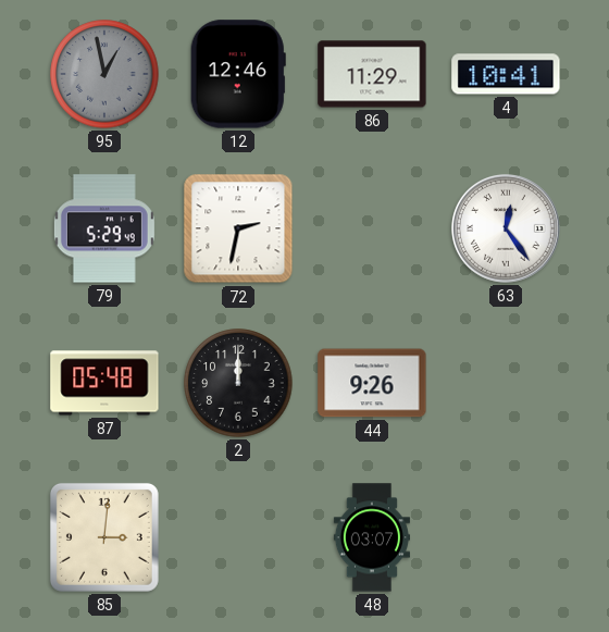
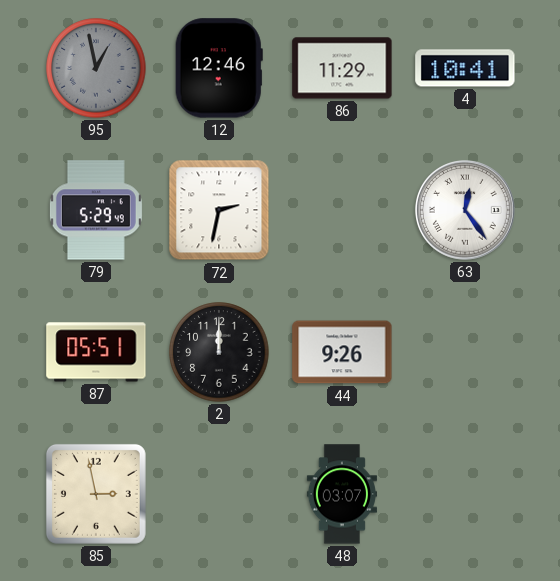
87: 05:48 -> 05:51
85: 3:01 -> 2:58
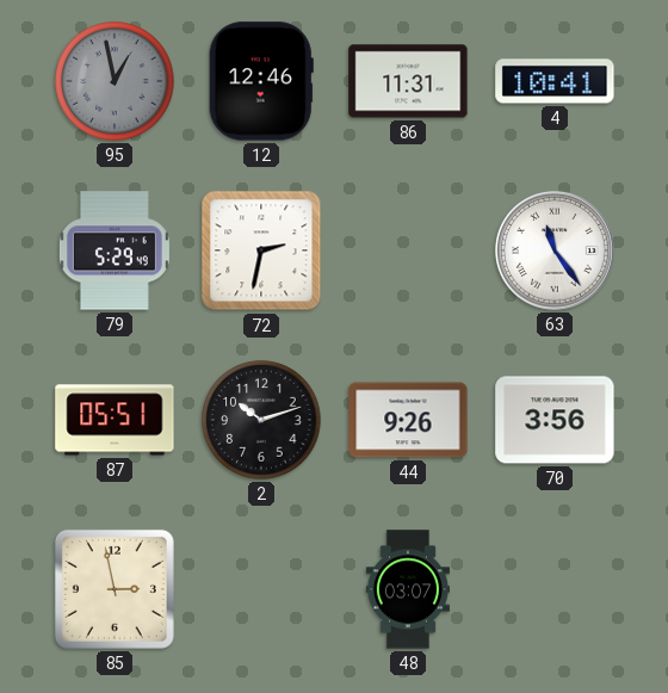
86: 11:29 -> 11:31
63: 12:24 -> 11:24
2: 12:00 -> 10:12
70: none -> 3:56
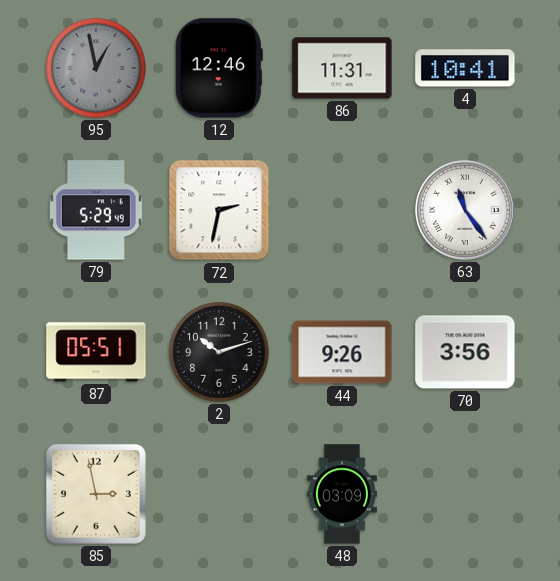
48: 03:07 -> 03:09
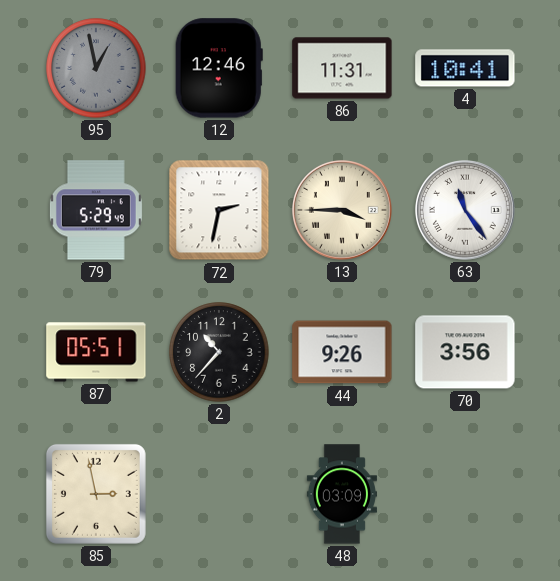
13: none -> 3:45
2: 10:12 -> 10:37
